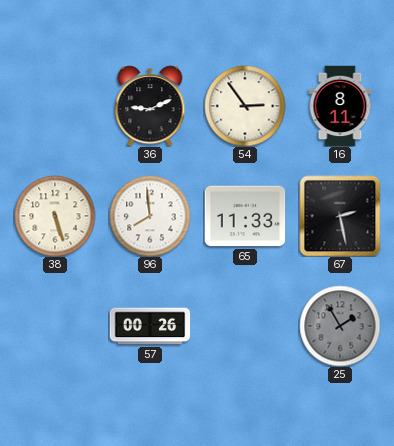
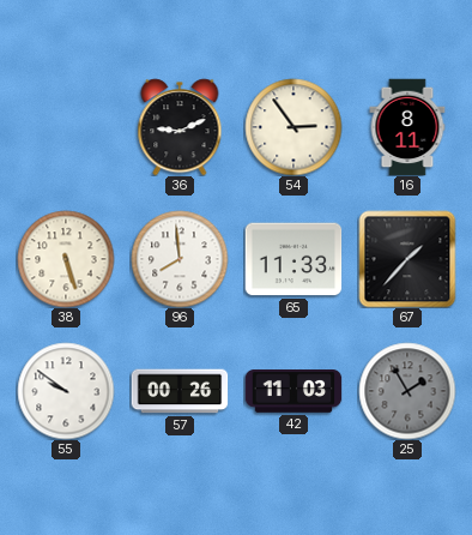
67: 2:28 -> 1:37
55: none -> 9:51
42: none -> 11:03
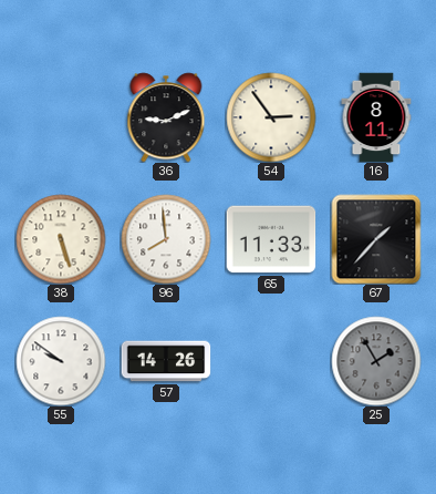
57: 00:26 -> 14:26
42: 11:03 -> none
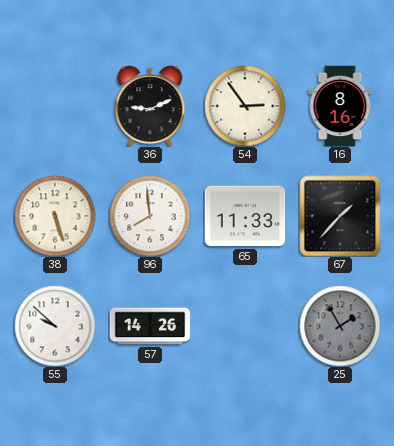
16: 8:11 -> 8:16
55: 9:51 -> 9:52
